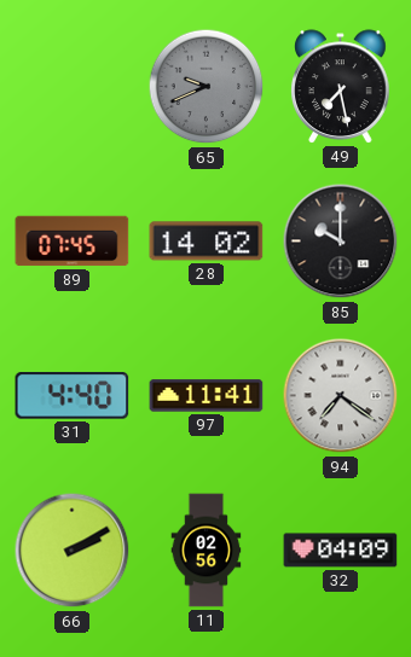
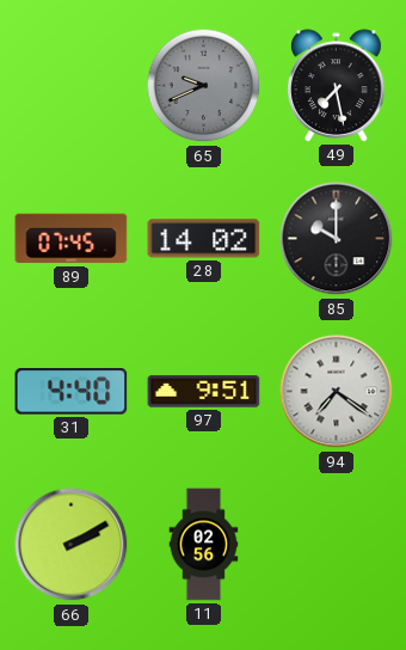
97: 11:41 -> 9:51
32: 04:09 -> none
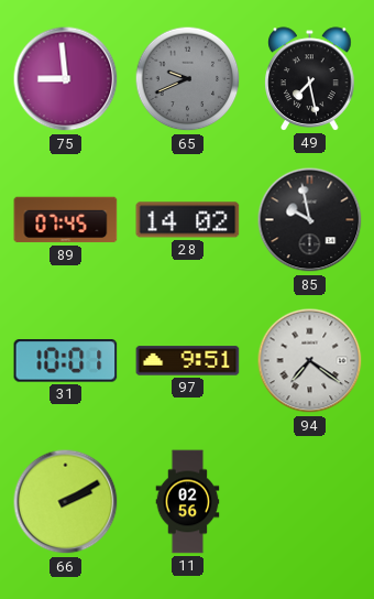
75: none -> 8:59
85: 10:00 -> 9:58
31: 4:40 -> 10:01
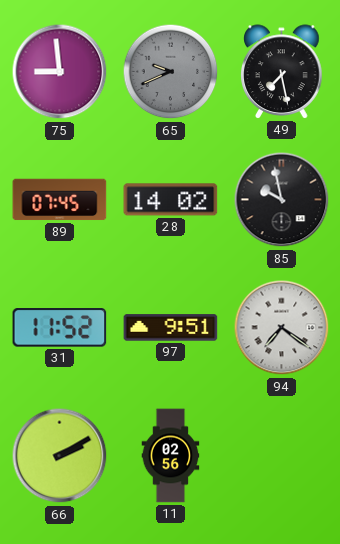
31: 10:01 -> 11:52
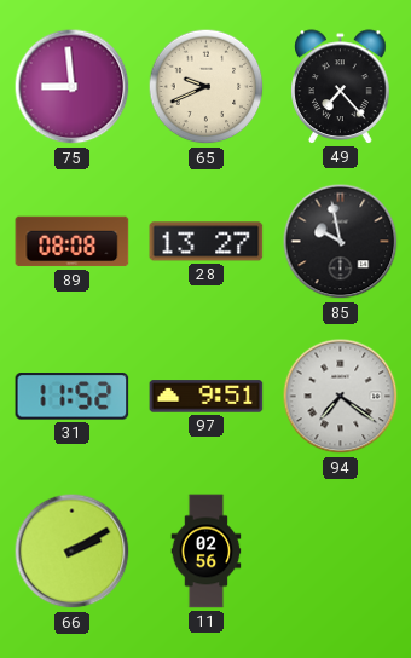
65 dial: grey -> cream
49: 7:28 -> 7:23
89: 07:45 -> 08:08
28: 14:02 -> 13:27
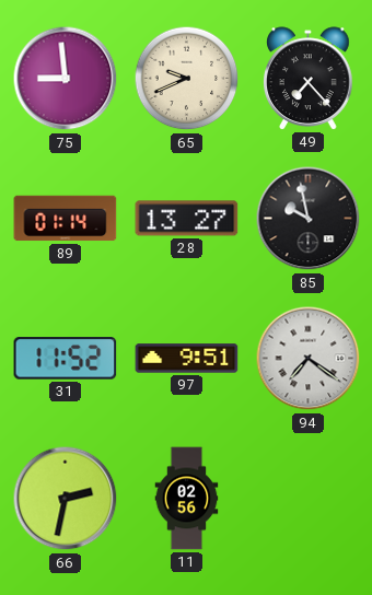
89: 08:08 -> 01:14
66: 2:10 -> 2:32
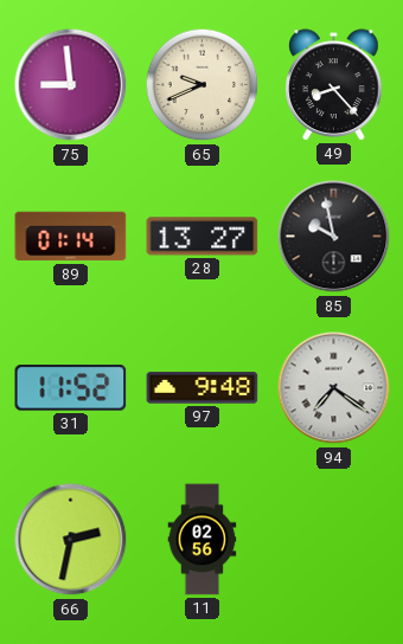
49: 7:23 -> 8:23
97: 9:51 -> 9:48
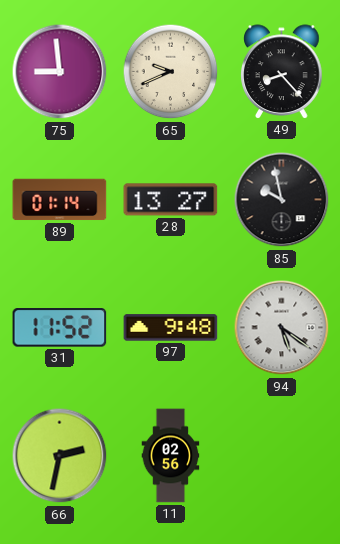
94: 7:21 -> 5:21
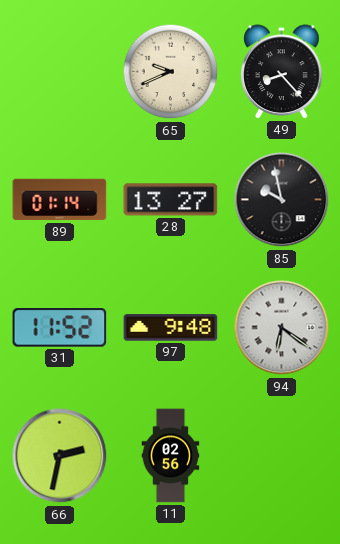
75: 8:59 -> none
94: 5:21 -> 6:21
